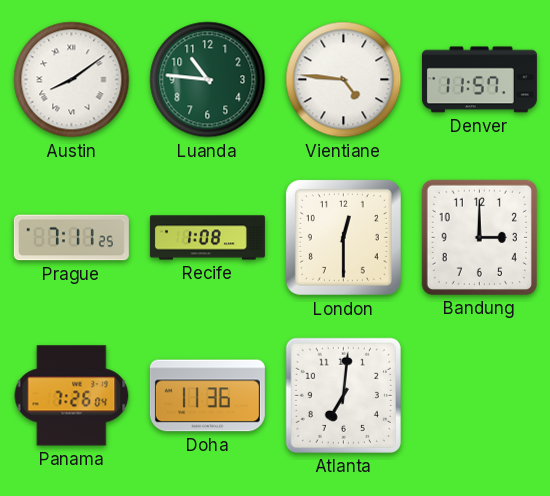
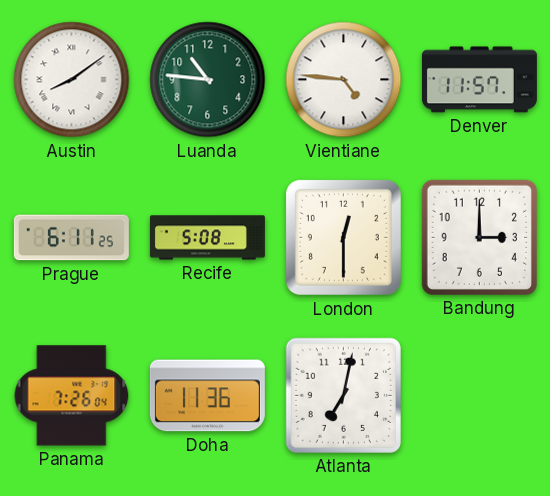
Prague: 7:11 -> 6:11
Recife: 1:08 -> 5:08
Atlanta: 7:01 -> 7:02
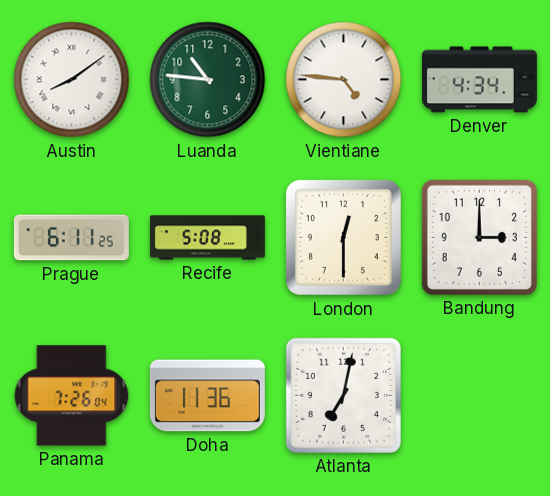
Denver: 11:57 -> 4:34
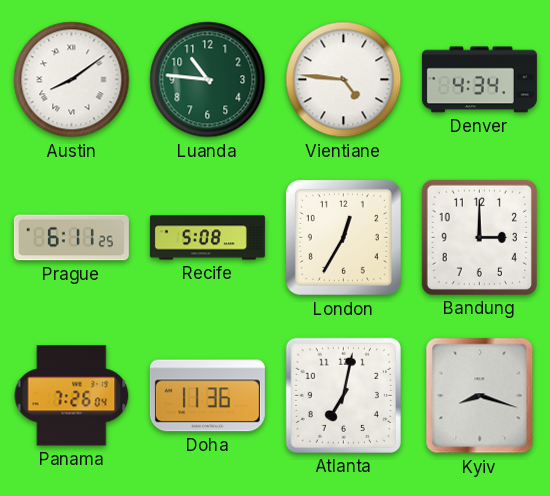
London: 12:30 -> 12:35
Kyiv: none -> 8:18
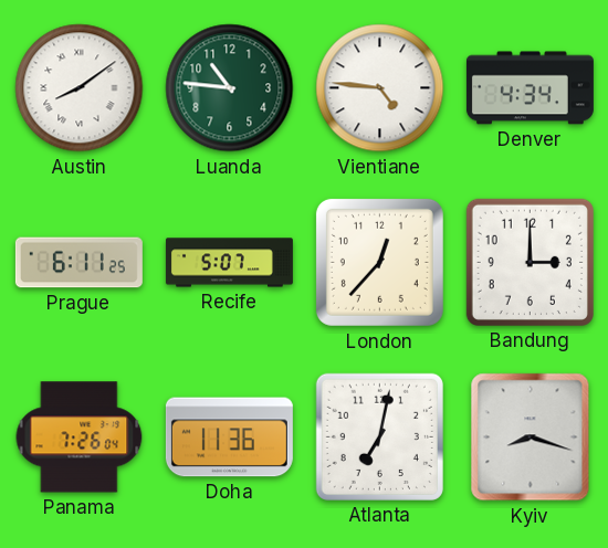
Recife: 5:08 -> 5:07
London: 12:35 -> 12:37
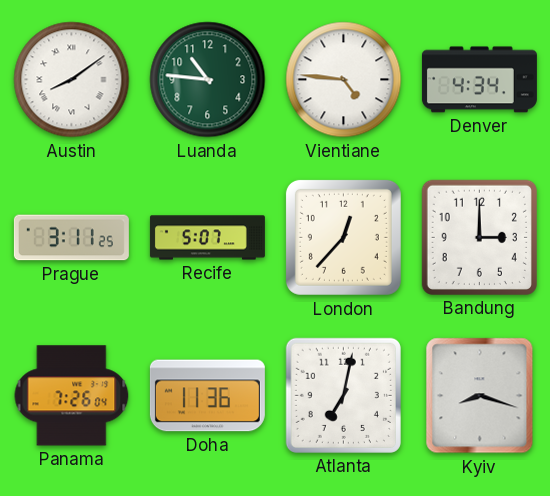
Prague: 6:11 -> 3:11
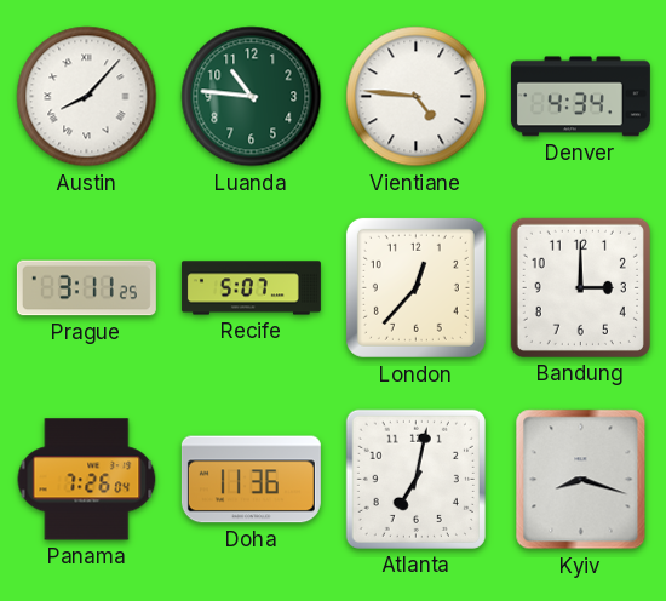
Austin: 8:09 -> 8:07
